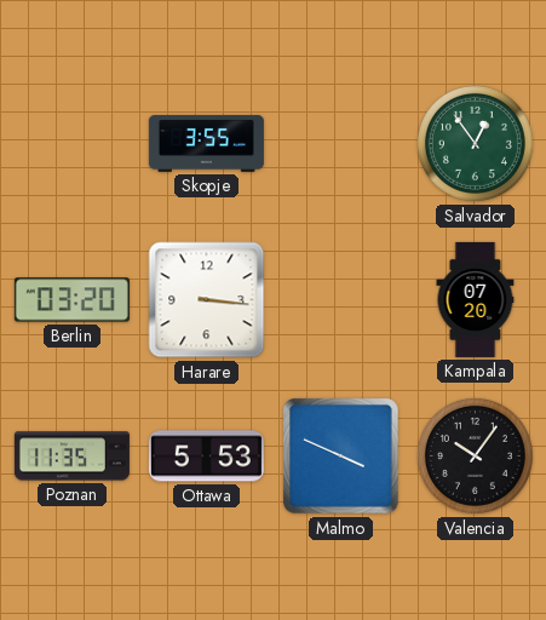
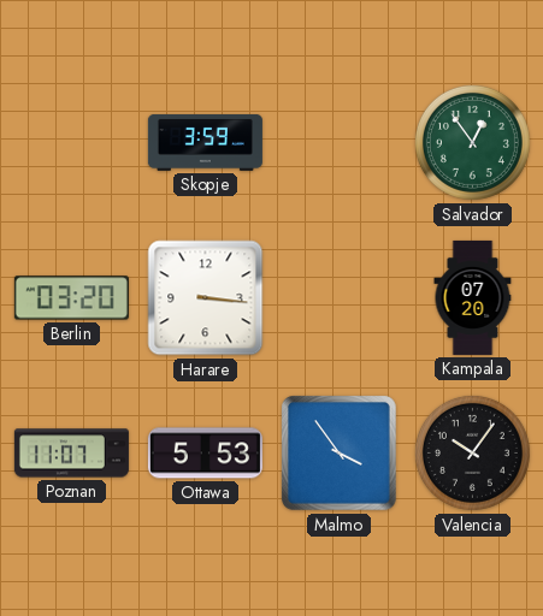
Skopje: 3:55 -> 3:59
Poznan: 11:35 -> 11:07
Malmo: 3:49 -> 3:54
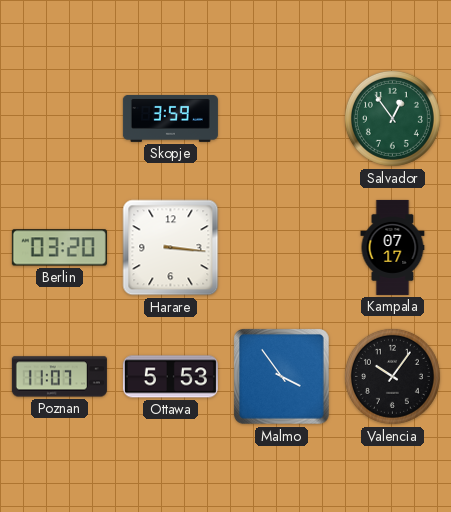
Kampala: 07:20 -> 07:17
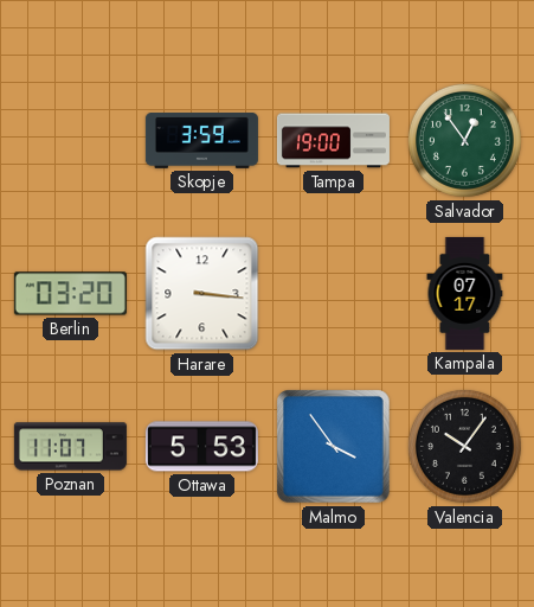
Tampa: none -> 19:00
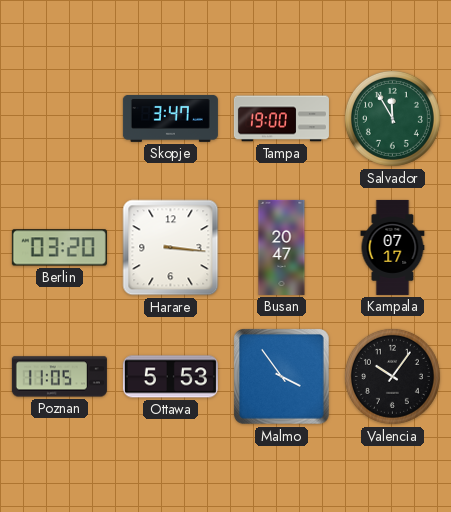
Skopje: 3:59 -> 3:47
Salvador: 12:54 -> 11:55
Busan: none -> 20:47
Poznan: 11:07 -> 11:05
